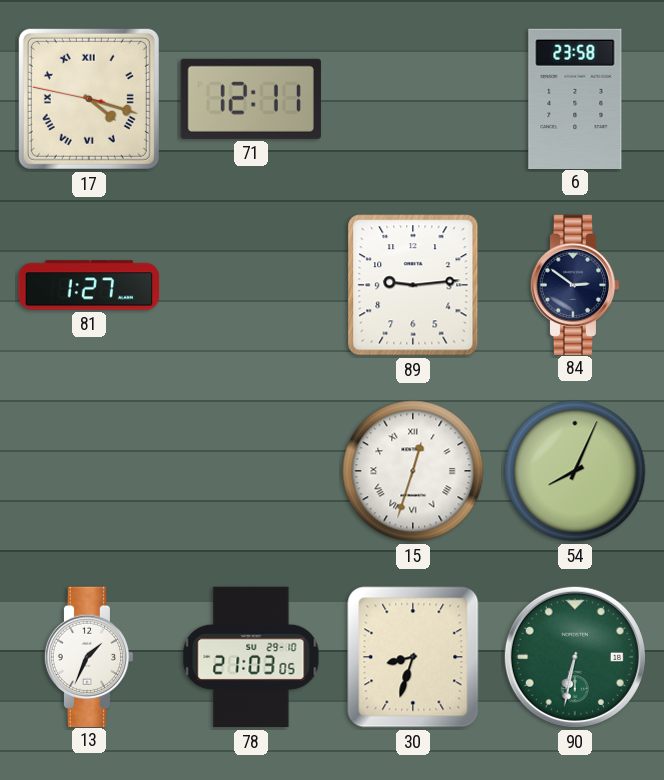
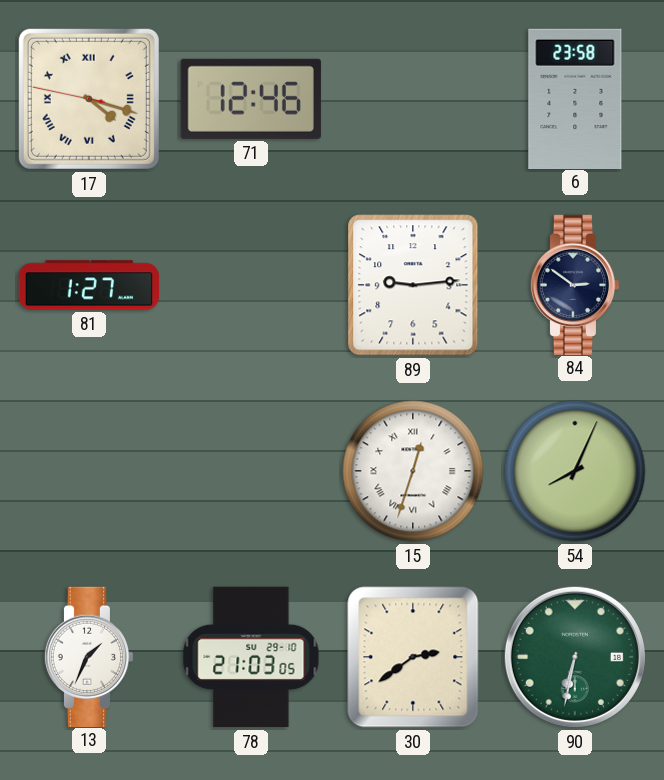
71: 12:11 -> 12:46
30: 8:33 -> 2:39
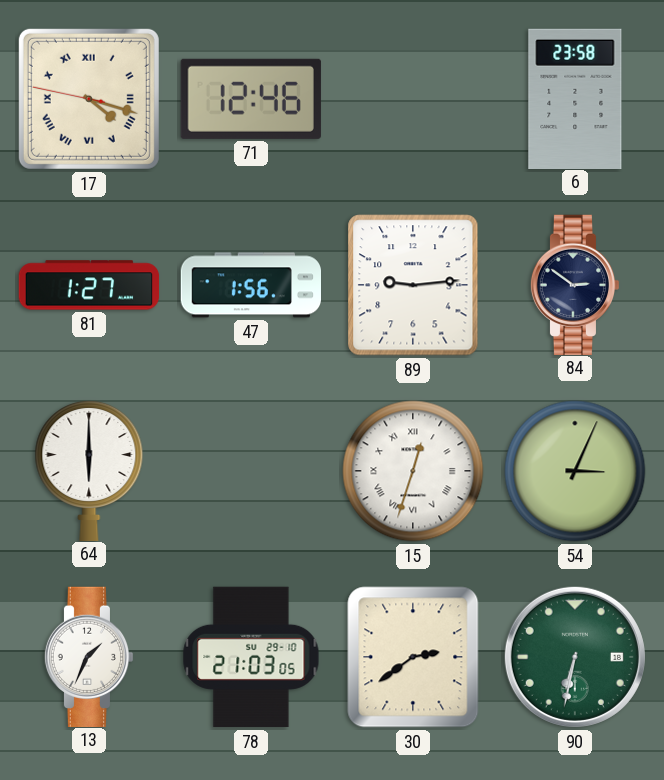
47: none -> 1:56
64: none -> 6:00
54: 8:04 -> 3:04
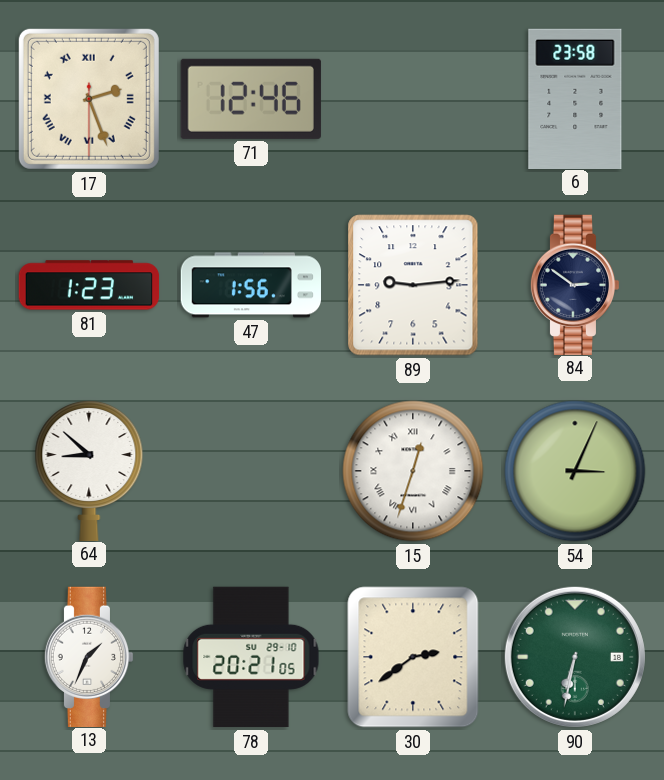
17: 4:17 -> 2:26
81: 1:27 -> 1:23
64: 6:00 -> 8:52
78: 21:03 -> 20:21
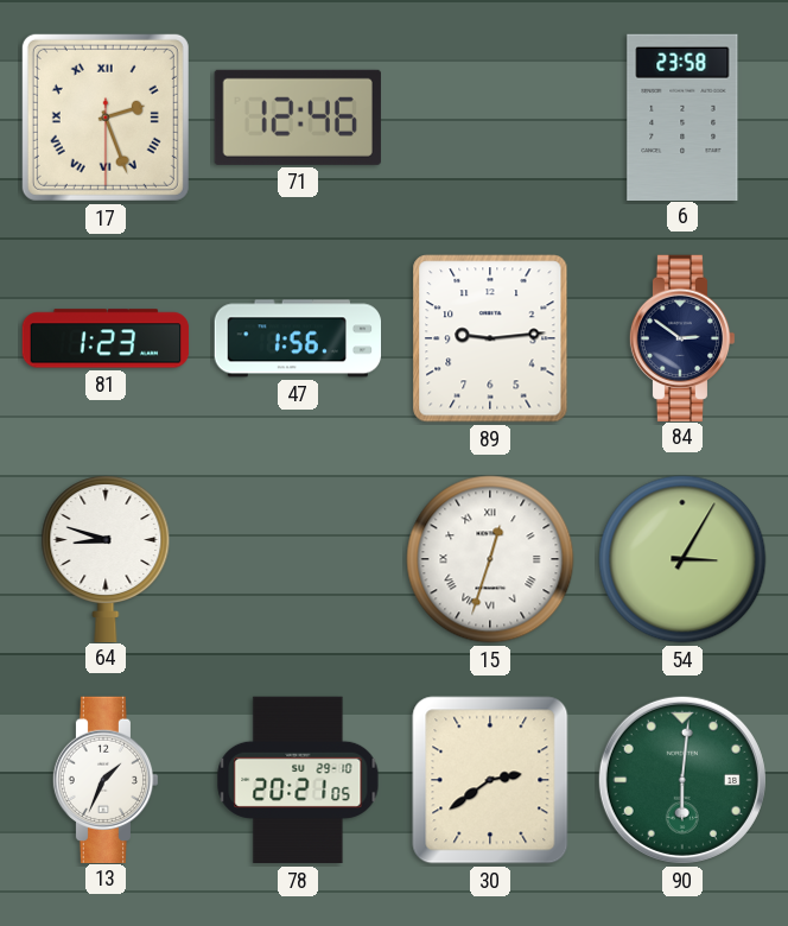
64: 8:52 -> 8:48
54: 3:04 -> 3:05
90: 6:32 -> 6:01
